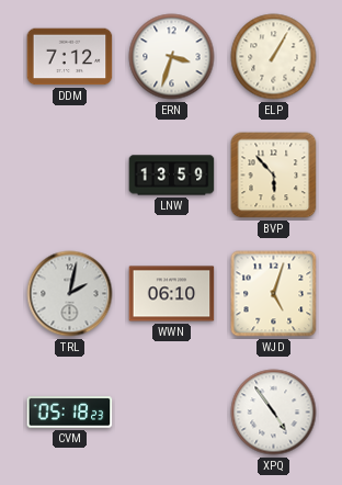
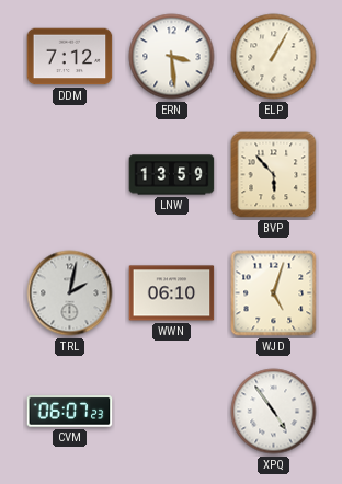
ERN: 3:33 -> 3:29
CVM: 05:18 -> 06:07
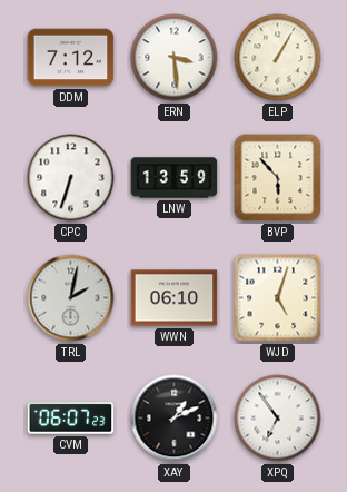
CPC: none -> 6:33
XAY: none -> 1:11
XPQ: 4:54 -> 6:54
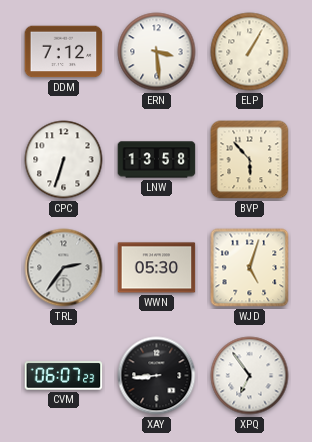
LNW: 13:59 -> 13:58
TRL: 2:02 -> 2:36
WWN: 06:10 -> 05:30
XAY: 1:11 -> 8:44
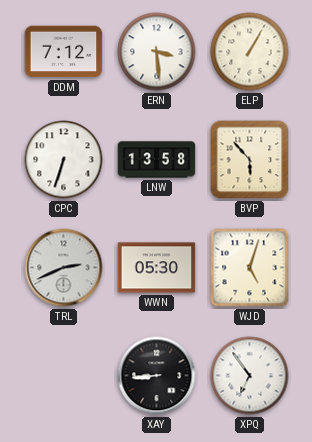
TRL: 2:36 -> 2:41
CVM: 06:07 -> none
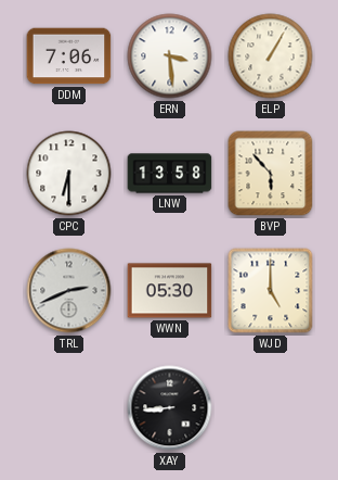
DDM: 7:12 -> 7:06
CPC: 6:33 -> 6:30
WJD: 5:03 -> 5:00
XPQ: 6:54 -> none
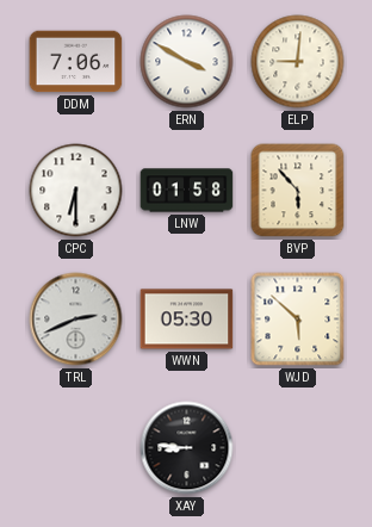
ERN: 3:29 -> 3:50
ELP: 1:05 -> 9:01
LNW: 13:58 -> 01:58
WJD: 5:00 -> 5:52
XAY: 8:44 -> 8:46
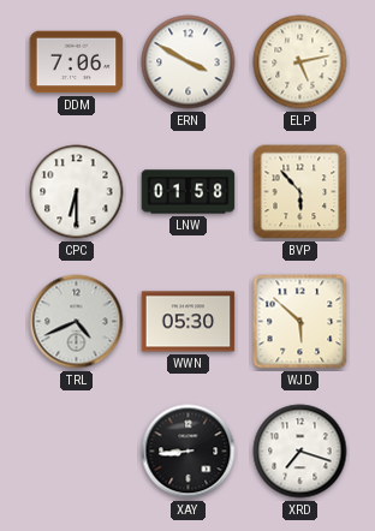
ELP: 9:01 -> 5:13
TRL: 2:41 -> 4:41
XAY: 8:46 -> 8:44
XRD: none -> 7:18
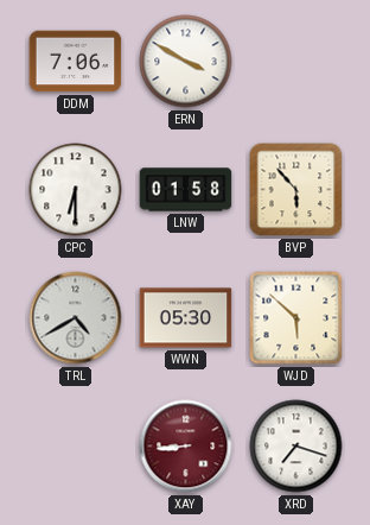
ELP: 5:13 -> none
TRL: 4:41 -> 4:40
XAY dial: black -> burgundy
